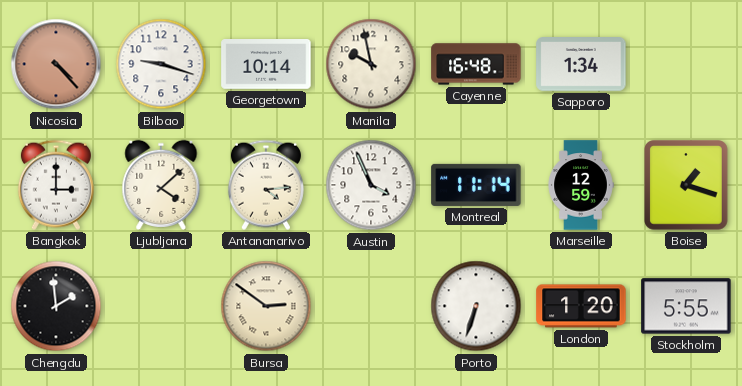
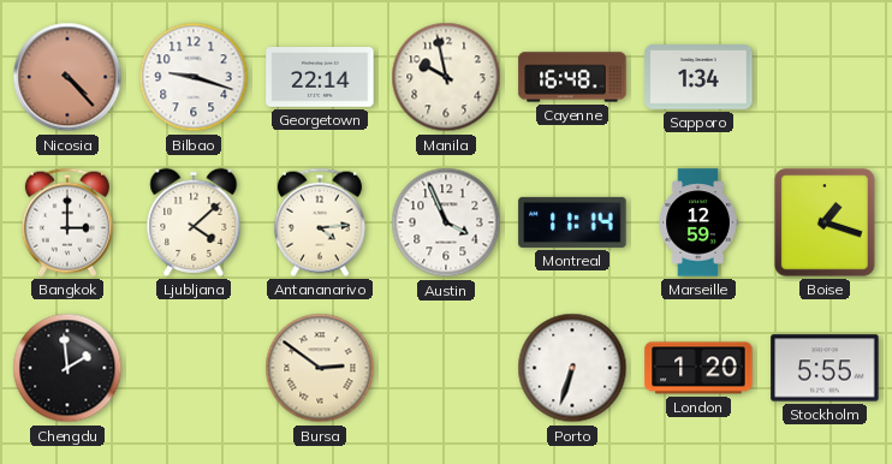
Georgetown: 10:14 -> 22:14
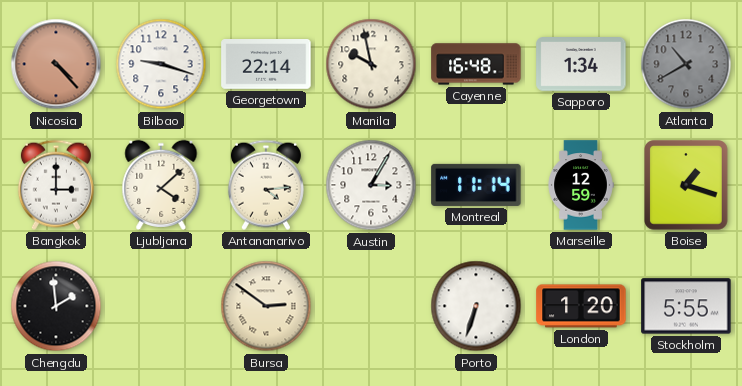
Atlanta: none -> 10:40
Austin: 3:56 -> 3:05
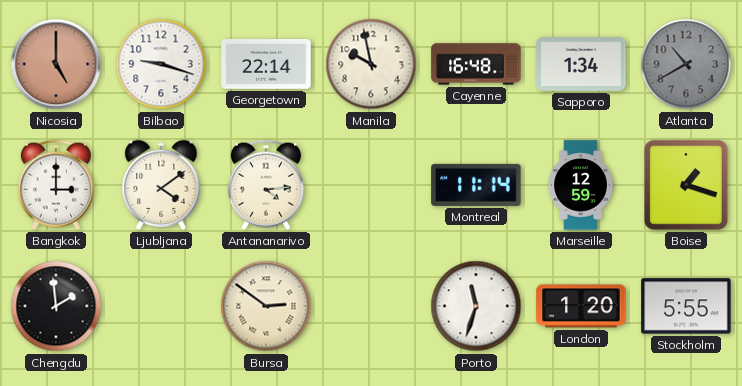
Nicosia: 4:23 -> 5:00
Ljubljana: 4:08 -> 4:09
Austin: 3:05 -> none
Porto: 6:33 -> 11:33
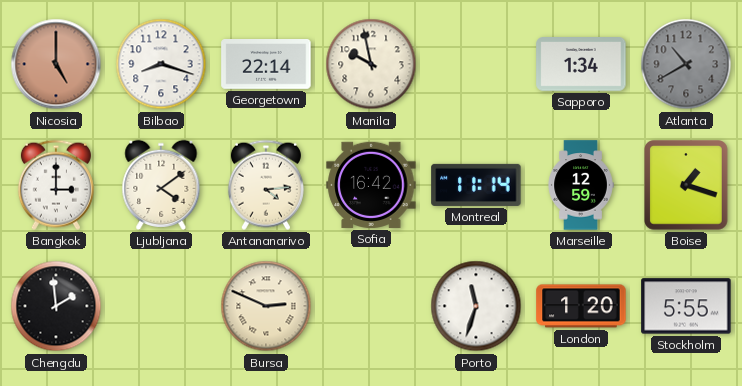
Bilbao: 9:18 -> 8:18
Cayenne: 16:48 -> none
Sofia: none -> 16:42
Bursa: 2:51 -> 2:49
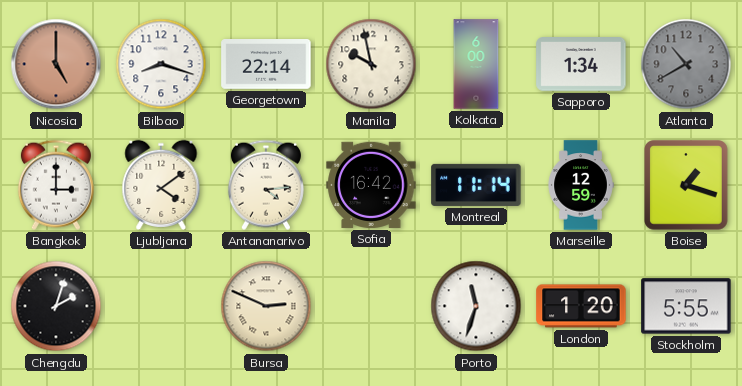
Kolkata: none -> 6:00
Chengdu: 1:59 -> 2:03
